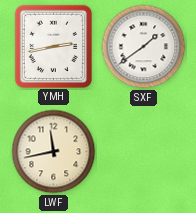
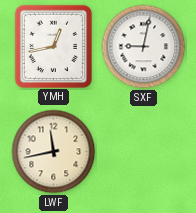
YMH: 2:43 -> 12:43
SXF: 1:39 -> 9:02
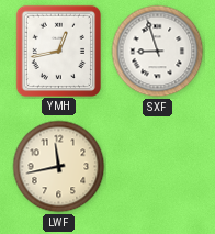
SXF: 9:02 -> 8:57
